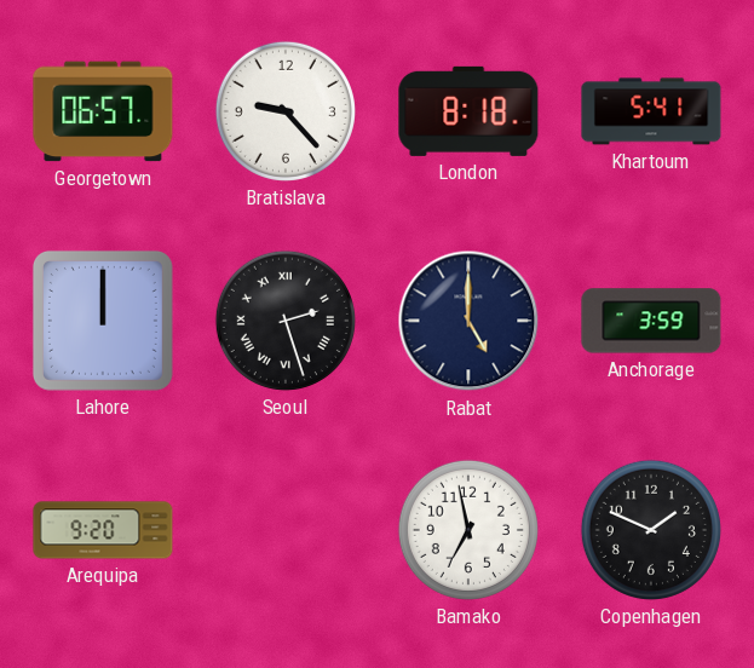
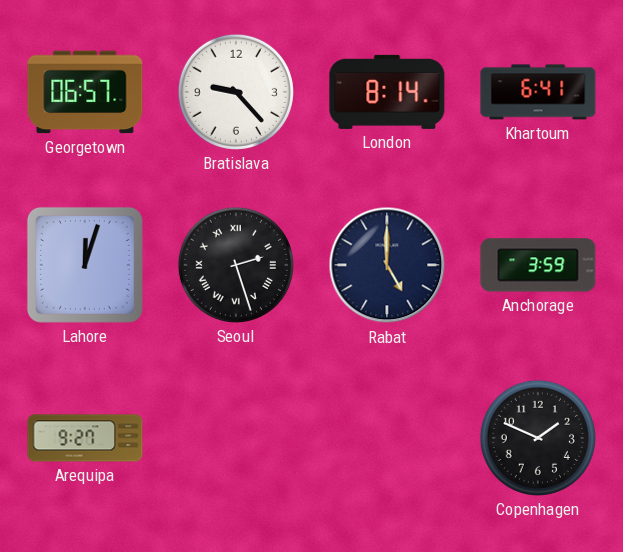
London: 8:18 -> 8:14
Khartoum: 5:41 -> 6:41
Lahore: 12:00 -> 12:03
Arequipa: 9:20 -> 9:27
Bamako: 6:58 -> none
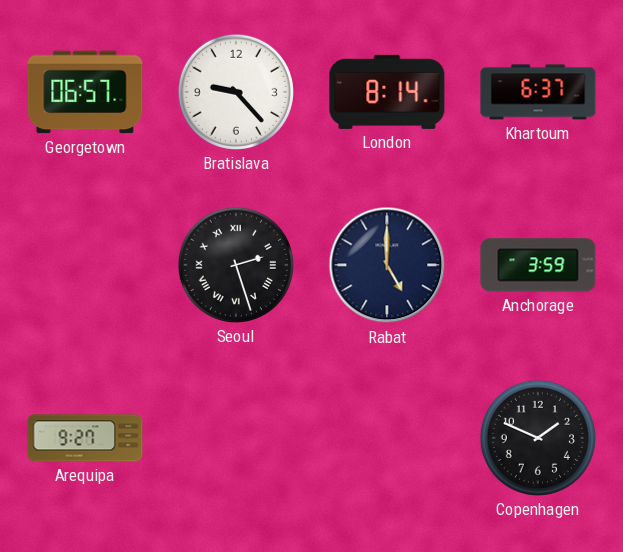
Khartoum: 6:41 -> 6:37
Lahore: 12:03 -> none
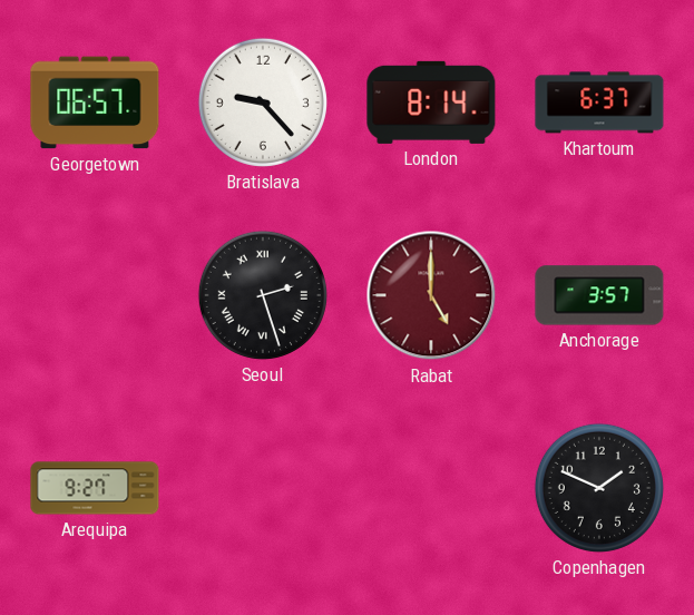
Rabat dial: navy -> burgundy
Anchorage: 3:59 -> 3:57
